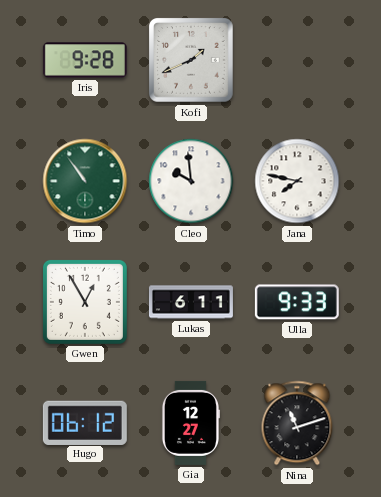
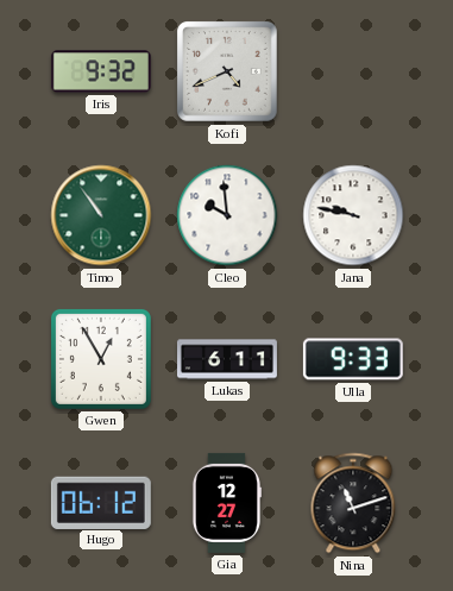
Iris: 9:28 -> 9:32
Kofi: 1:41 -> 4:41
Jana: 7:47 -> 9:47
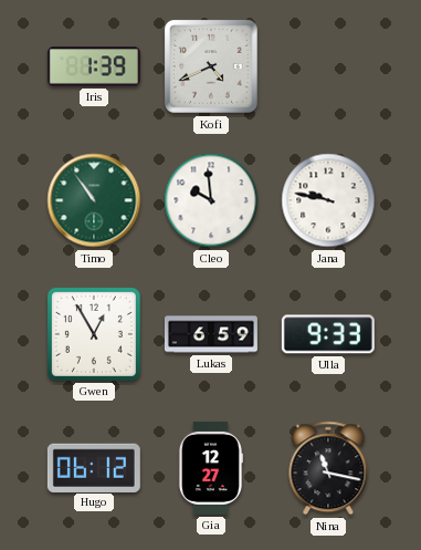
Iris: 9:32 -> 1:39
Lukas: 6:11 -> 6:59
Nina: 11:12 -> 11:17
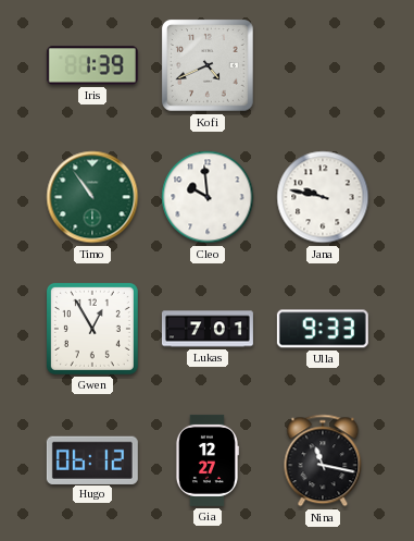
Lukas: 6:59 -> 7:01
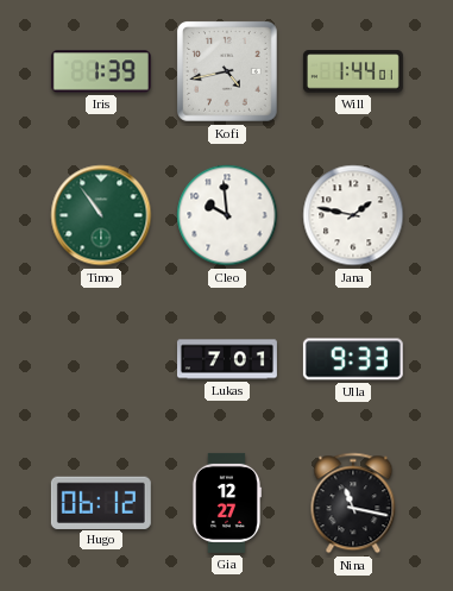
Kofi: 4:41 -> 4:43
Will: none -> 1:44
Jana: 9:47 -> 1:47
Gwen: 12:55 -> none
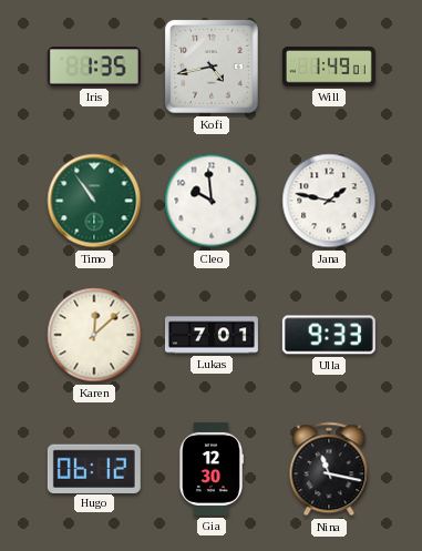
Iris: 1:39 -> 1:35
Will: 1:44 -> 1:49
Karen: none -> 12:08
Gia: 12:27 -> 12:30
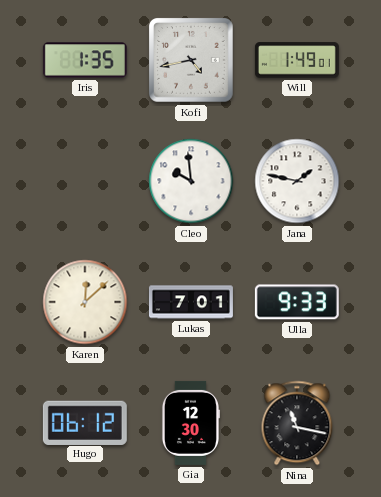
Timo: 10:54 -> none
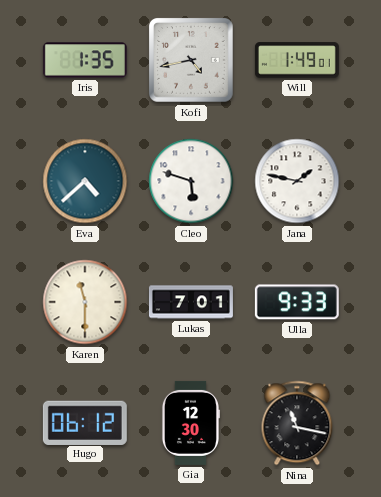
Eva: none -> 4:38
Cleo: 9:59 -> 5:48
Karen: 12:08 -> 11:30
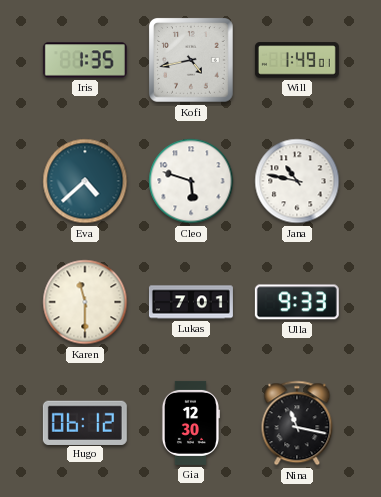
Jana: 1:47 -> 10:47
